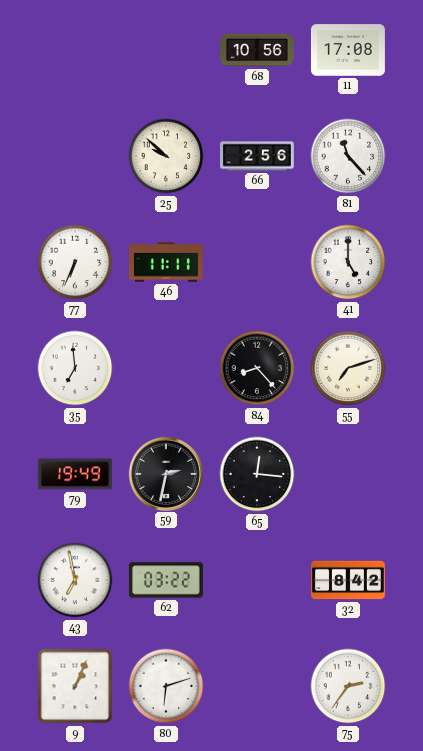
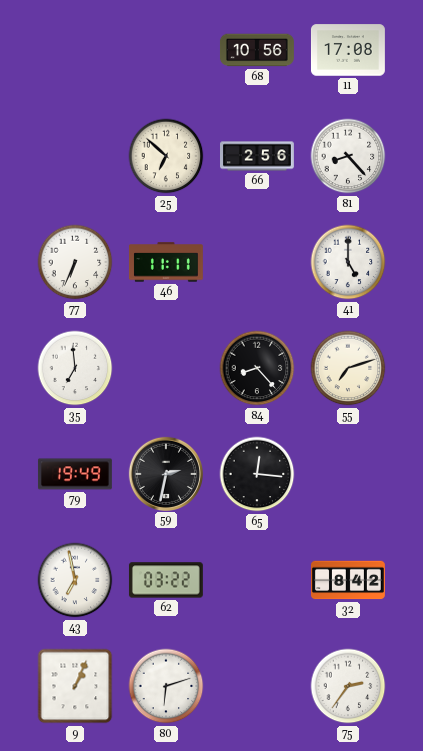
25: 9:52 -> 6:52
81: 11:23 -> 8:23
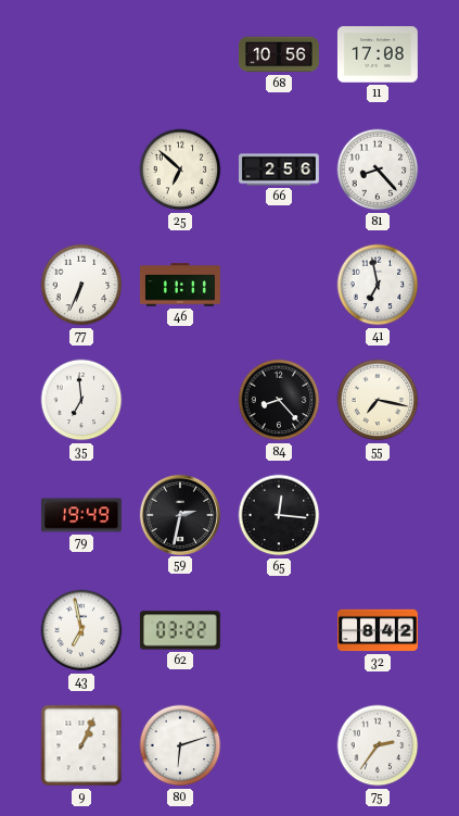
41: 5:00 -> 6:58
55: 7:12 -> 7:17
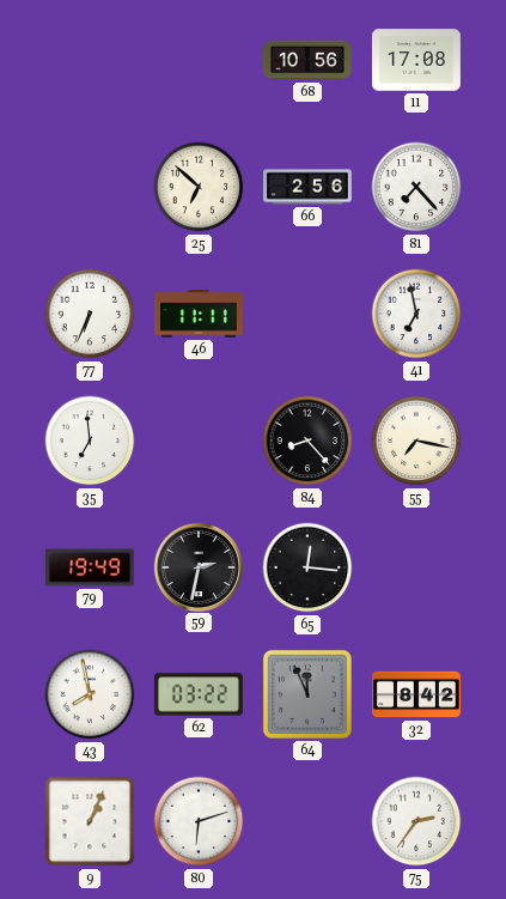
81: 8:23 -> 7:23
43: 6:58 -> 7:58
64: none -> 11:56
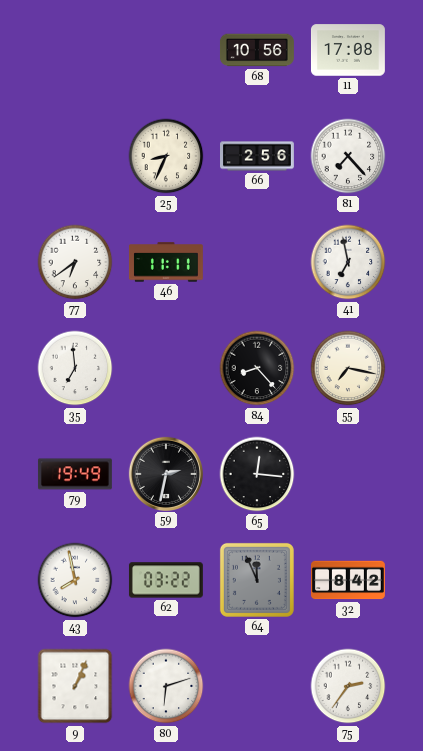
25: 6:52 -> 8:34
77: 6:34 -> 6:39
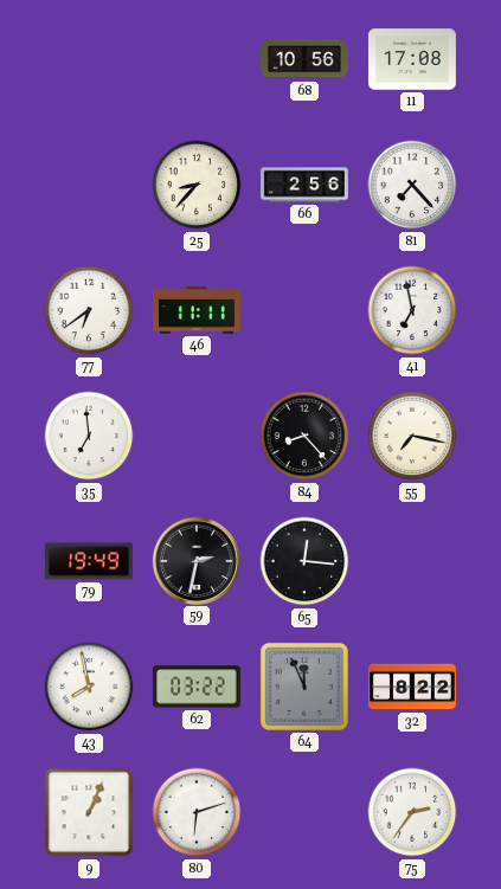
25: 8:34 -> 8:37
32: 8:42 -> 8:22
